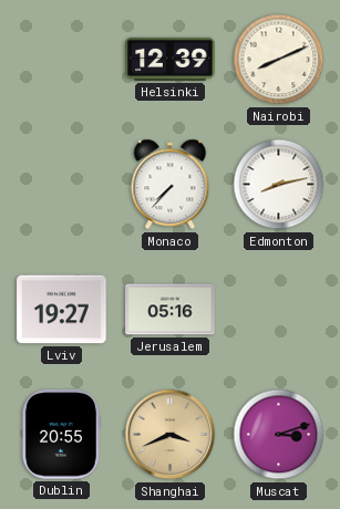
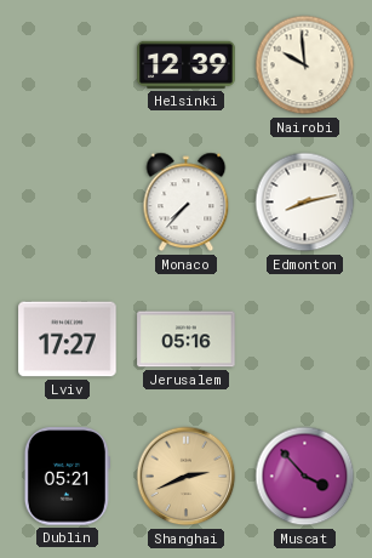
Nairobi: 8:11 -> 9:59
Lviv: 19:27 -> 17:27
Dublin: 20:55 -> 05:21
Shanghai: 3:41 -> 2:41
Muscat: 3:12 -> 3:53
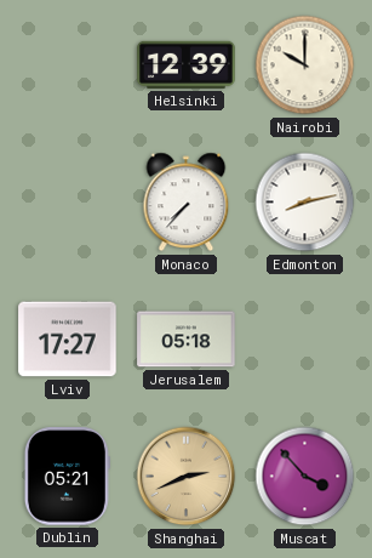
Nairobi: 9:59 -> 10:00
Jerusalem: 05:16 -> 05:18
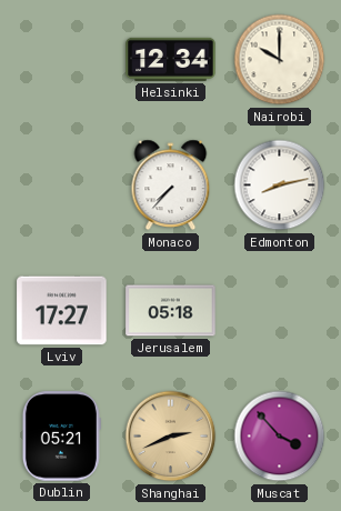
Helsinki: 12:39 -> 12:34
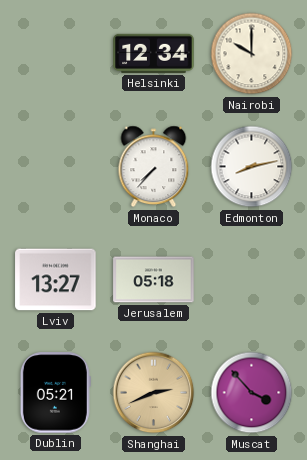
Lviv: 17:27 -> 13:27
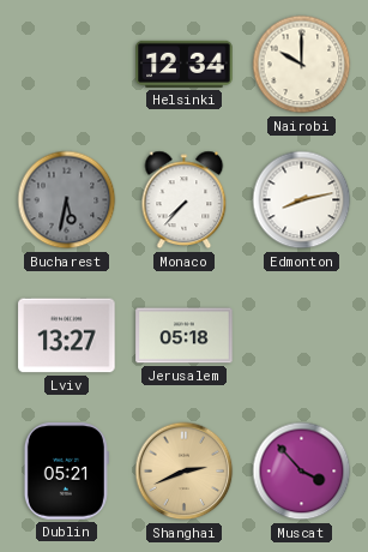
Bucharest: none -> 5:32
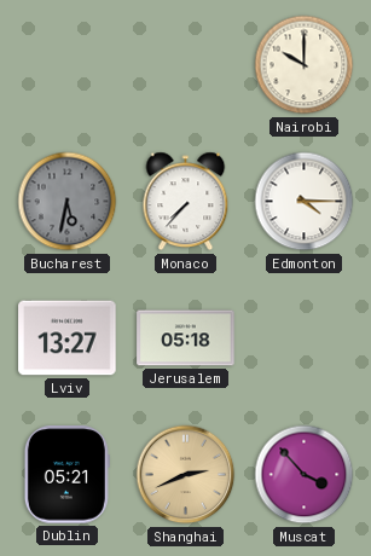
Helsinki: 12:34 -> none
Edmonton: 8:13 -> 4:15
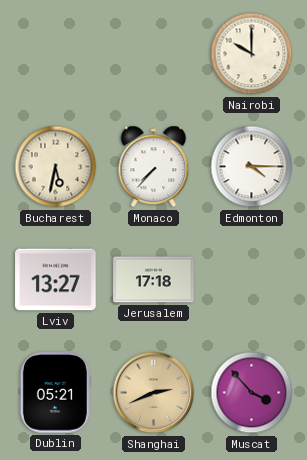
Bucharest dial: grey -> cream
Jerusalem: 05:18 -> 17:18
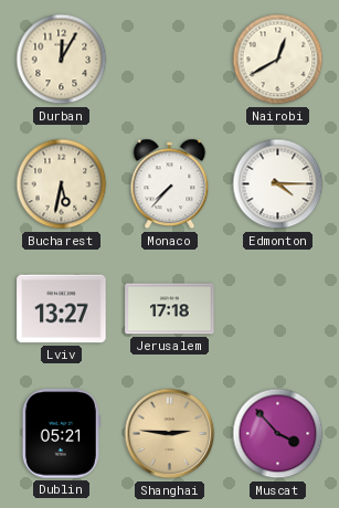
Durban: none -> 12:05
Nairobi: 10:00 -> 12:40
Shanghai: 2:41 -> 2:46
